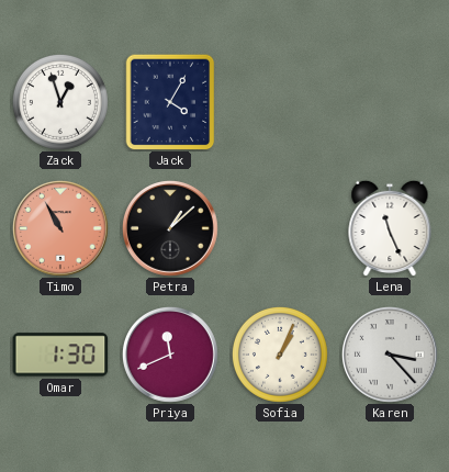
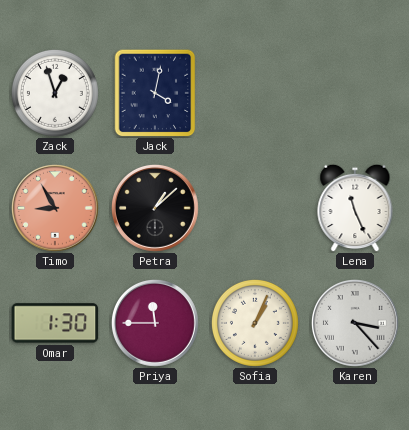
Jack: 4:05 -> 4:02
Timo: 10:55 -> 8:55
Priya: 11:41 -> 11:45
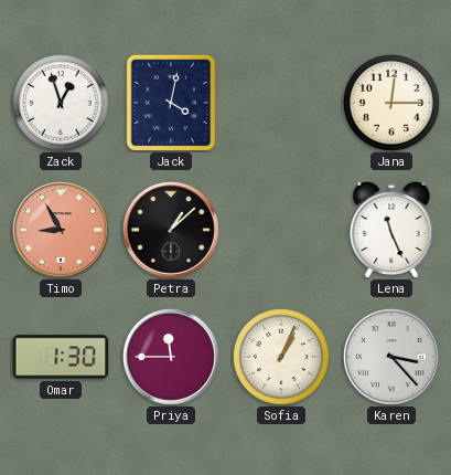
Jana: none -> 12:15
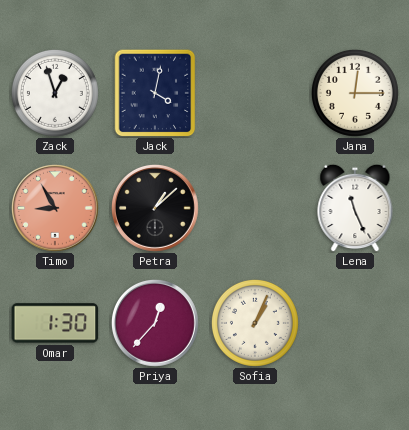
Priya: 11:45 -> 12:37
Karen: 3:23 -> none
